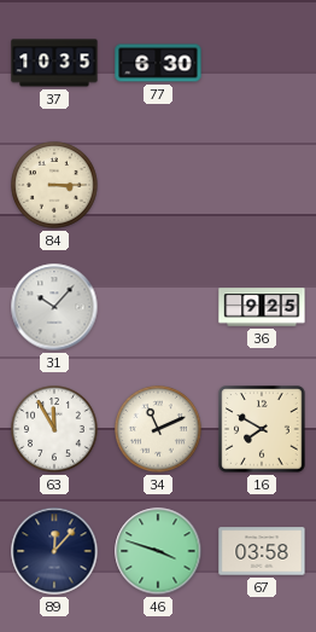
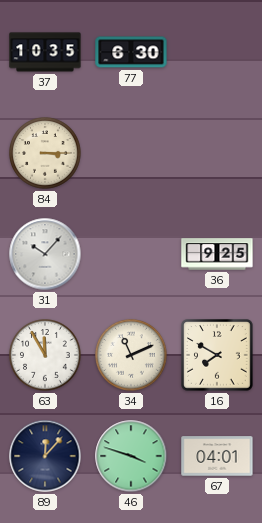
67: 03:58 -> 04:01
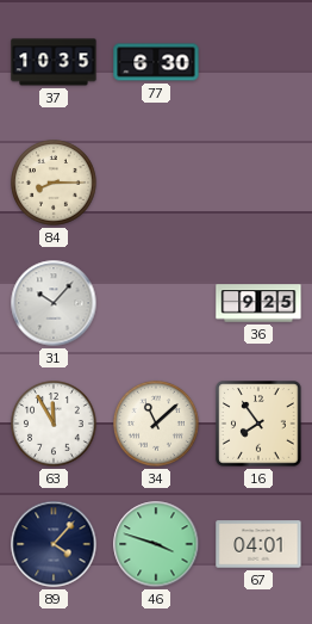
84: 3:15 -> 8:15
34: 11:11 -> 11:08
16: 7:50 -> 7:54
89: 12:07 -> 4:07
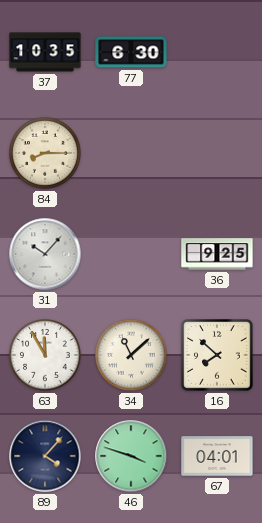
16: 7:54 -> 7:52
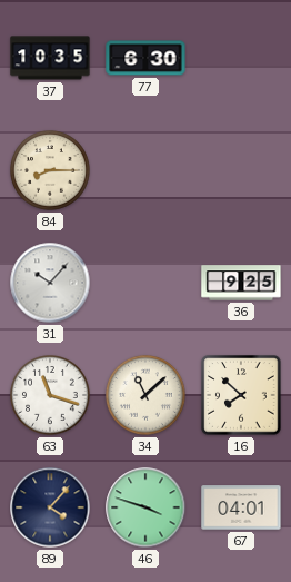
63: 11:55 -> 11:18
